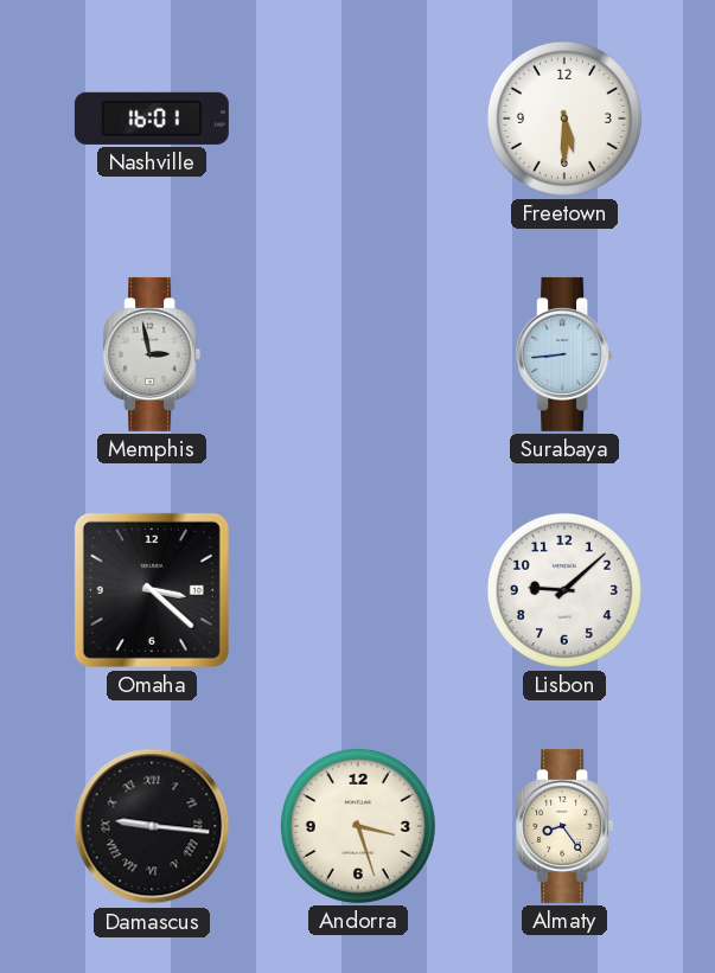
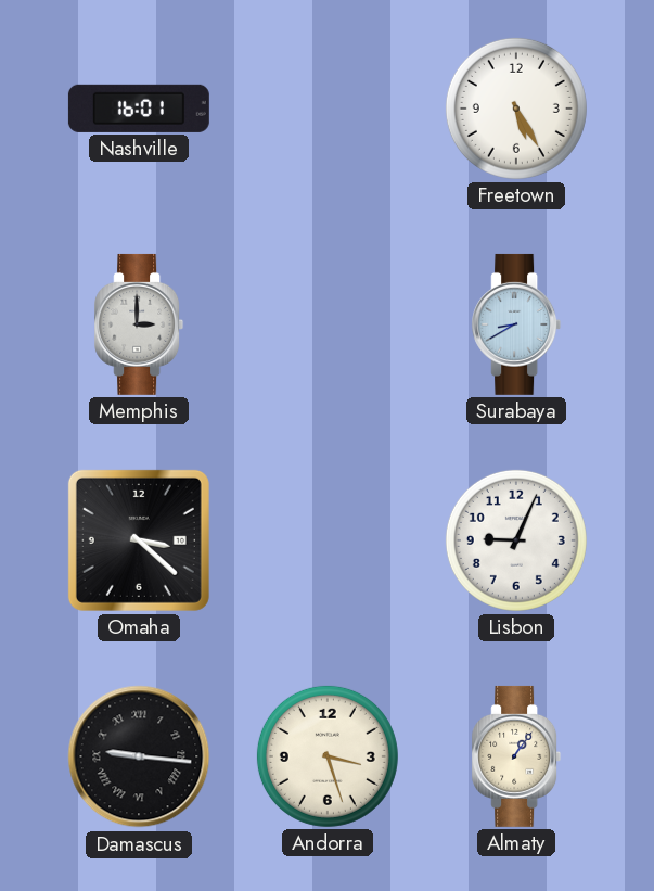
Freetown: 5:30 -> 5:25
Memphis: 2:58 -> 3:00
Surabaya: 8:44 -> 8:40
Lisbon: 9:08 -> 9:04
Almaty: 8:24 -> 1:06
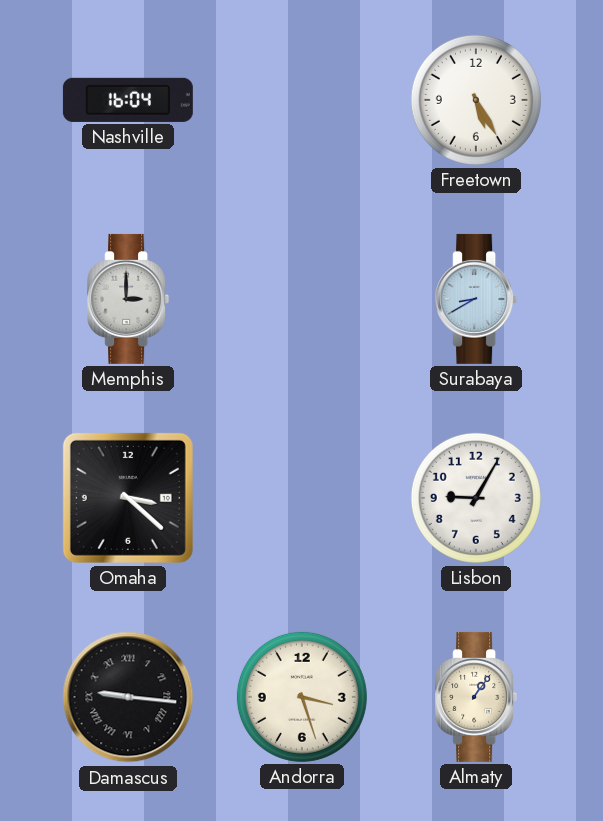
Nashville: 16:01 -> 16:04
Lisbon: 9:04 -> 9:05
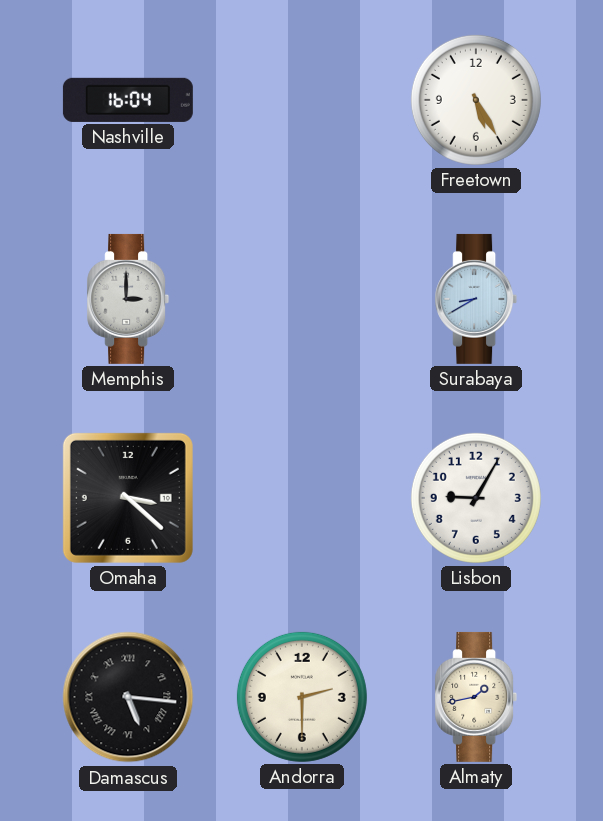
Damascus: 9:16 -> 5:16
Andorra: 3:27 -> 2:30
Almaty: 1:06 -> 1:43
